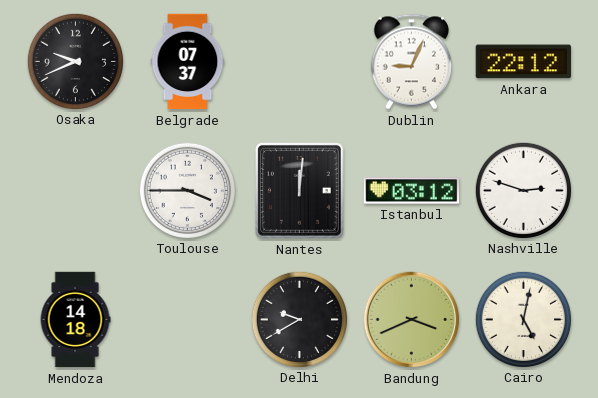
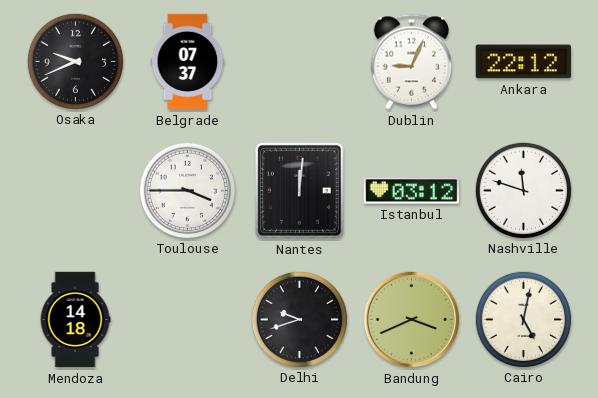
Nashville: 2:48 -> 11:48
Delhi: 9:40 -> 9:42
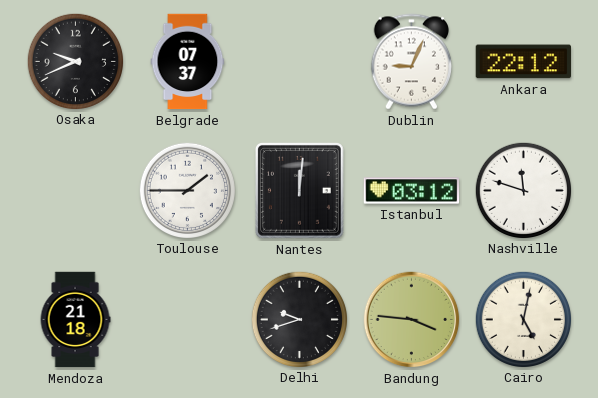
Toulouse: 3:45 -> 1:45
Mendoza: 14:18 -> 21:18
Bandung: 3:41 -> 3:46
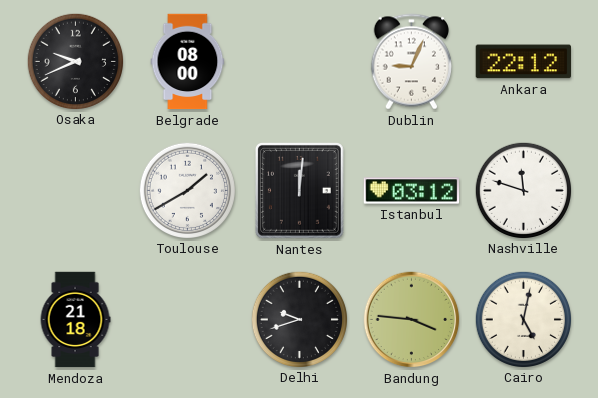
Belgrade: 07:37 -> 08:00
Toulouse: 1:45 -> 1:40
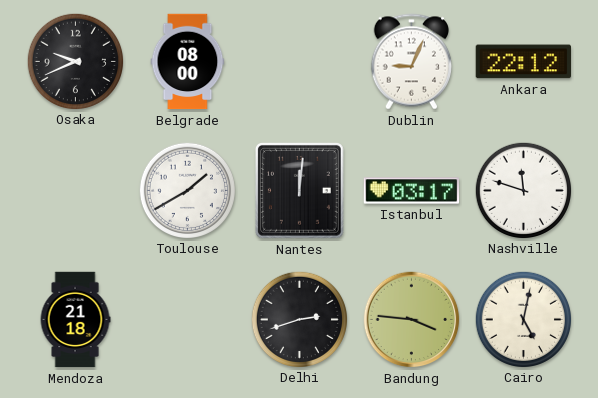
Istanbul: 03:12 -> 03:17
Delhi: 9:42 -> 2:42
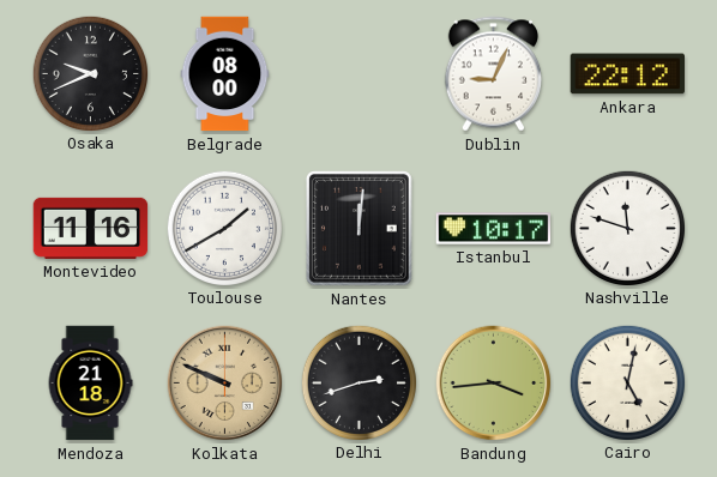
Montevideo: none -> 11:16
Istanbul: 03:17 -> 10:17
Kolkata: none -> 9:49
Bandung: 3:46 -> 3:44
